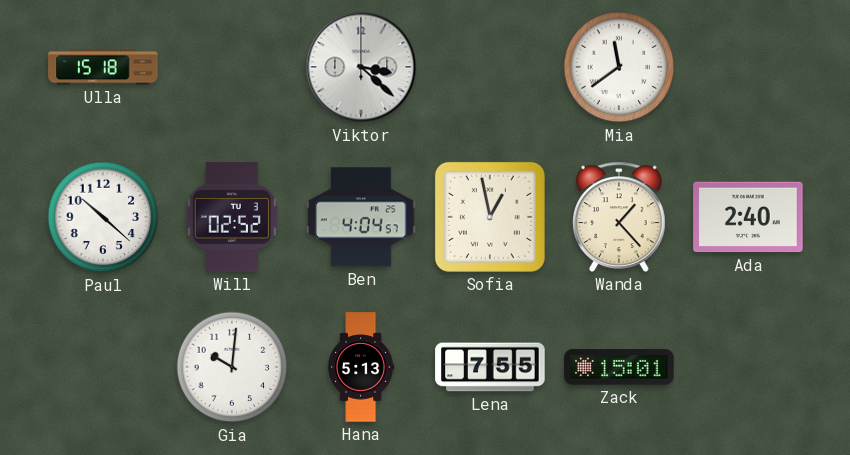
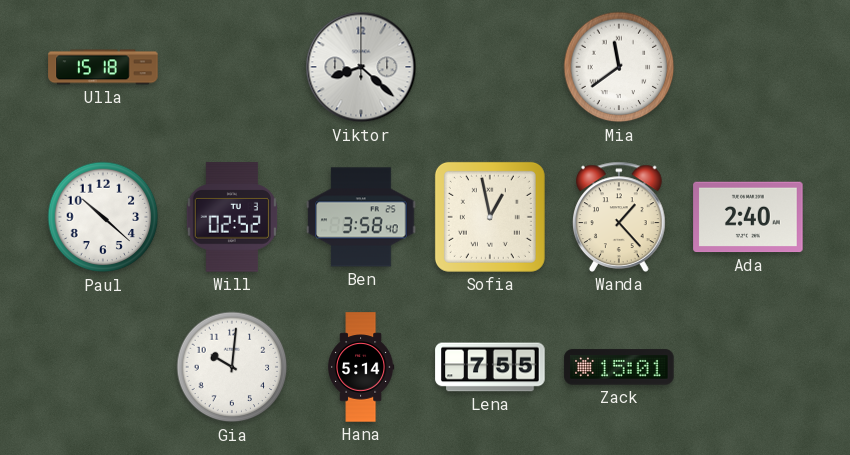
Viktor: 3:22 -> 8:22
Ben: 4:04 -> 3:58
Hana: 5:13 -> 5:14
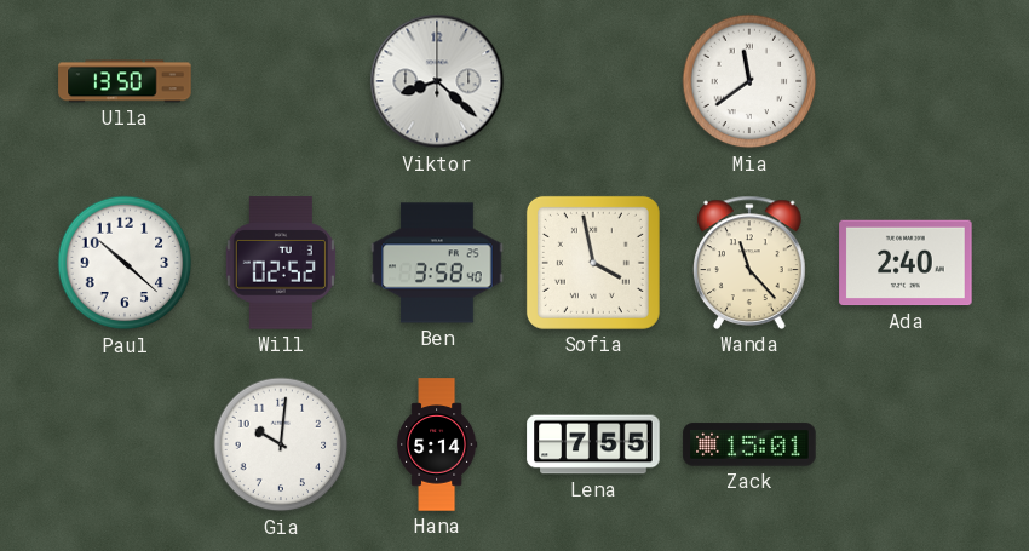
Ulla: 15:18 -> 13:50
Sofia: 12:58 -> 3:58
Wanda: 1:23 -> 11:23
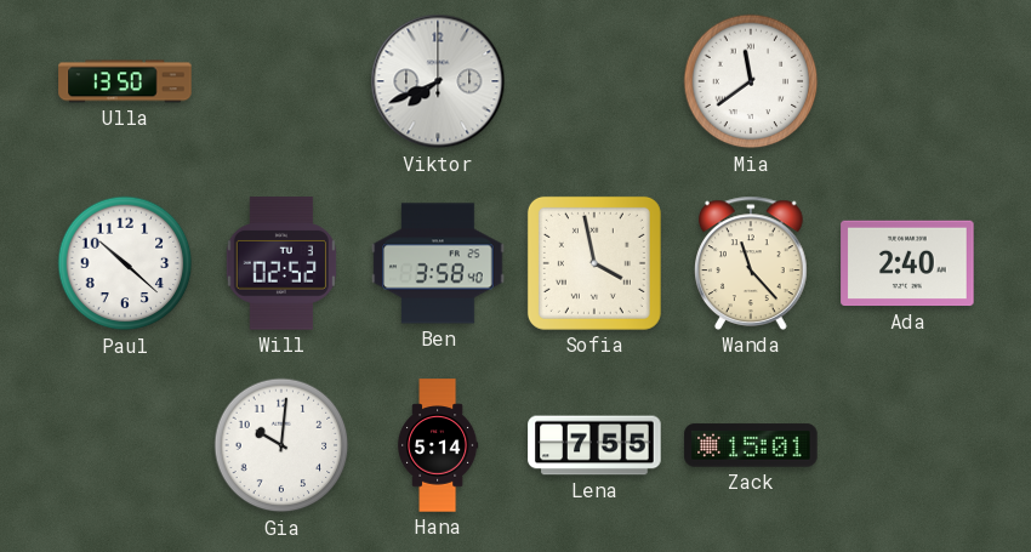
Viktor: 8:22 -> 7:41
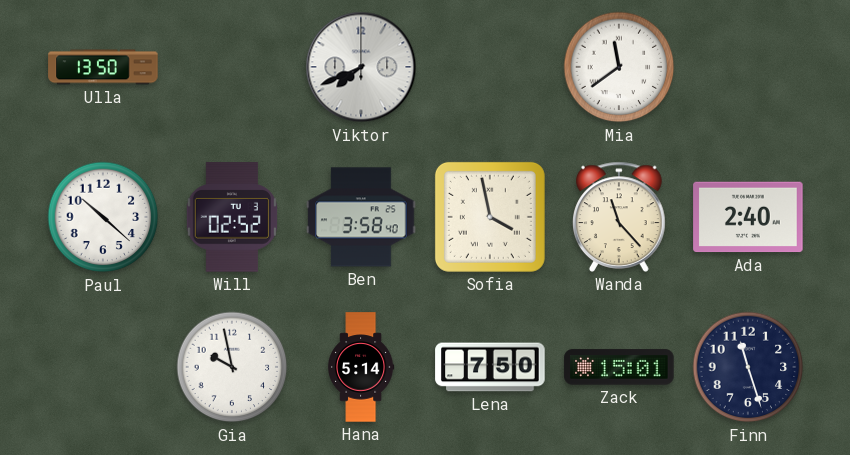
Gia: 10:01 -> 9:58
Lena: 7:55 -> 7:50
Finn: none -> 11:27
